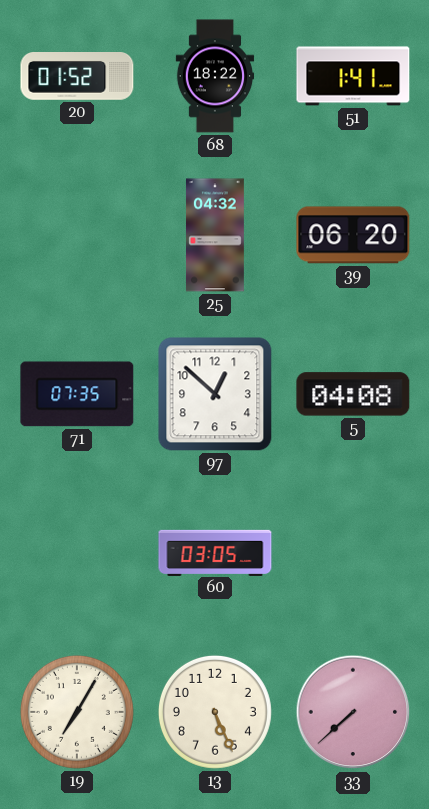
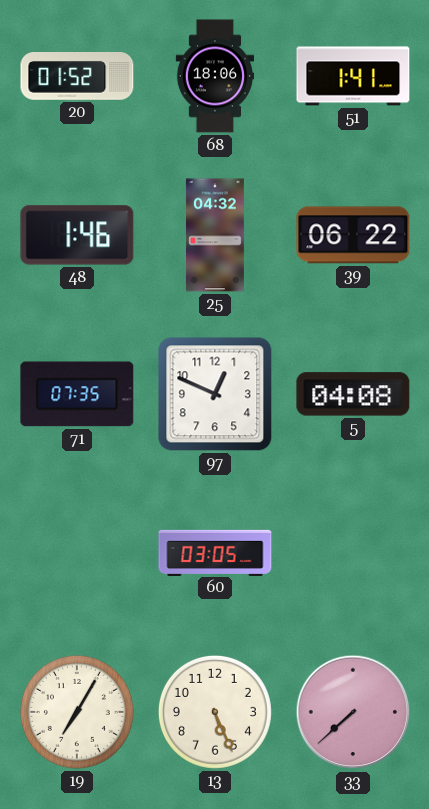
68: 18:22 -> 18:06
48: none -> 1:46
39: 06:20 -> 06:22
97: 12:52 -> 12:49
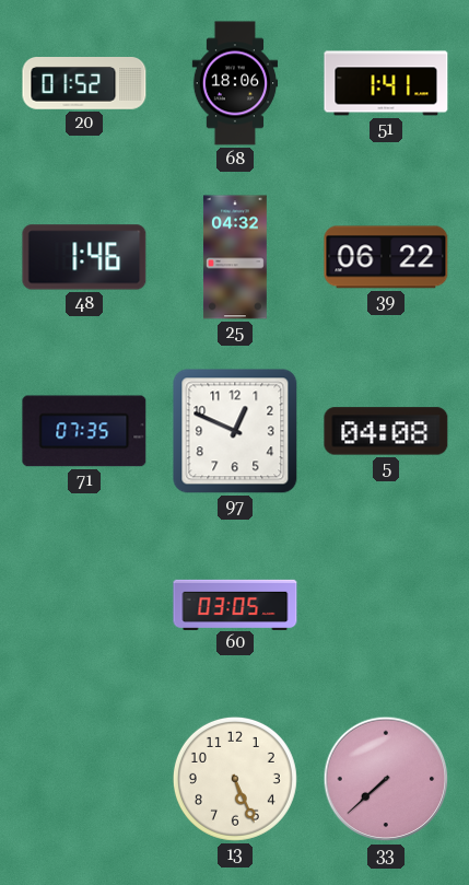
19: 7:05 -> none
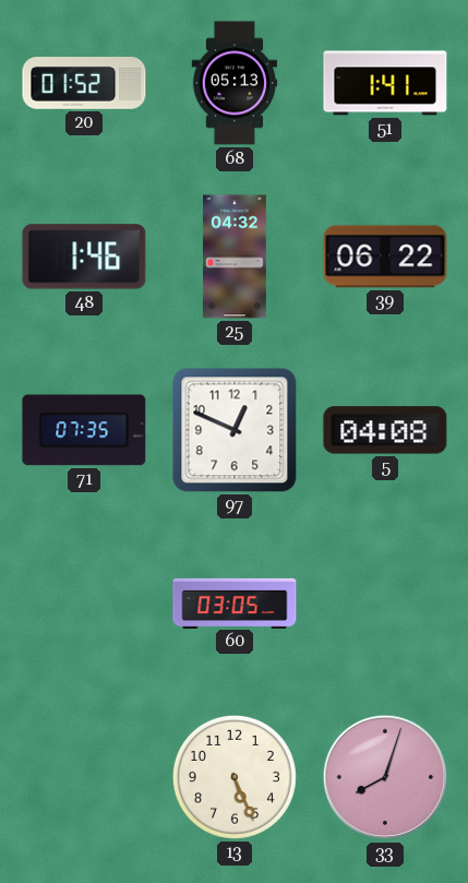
68: 18:06 -> 05:13
33: 7:38 -> 8:03
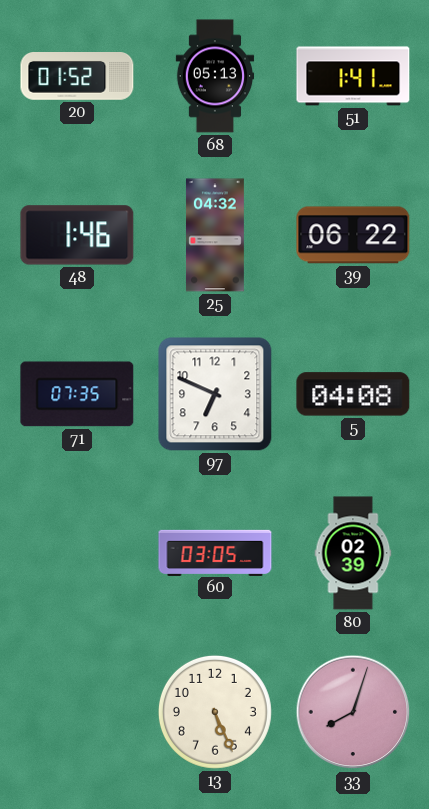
97: 12:49 -> 6:49
80: none -> 02:39
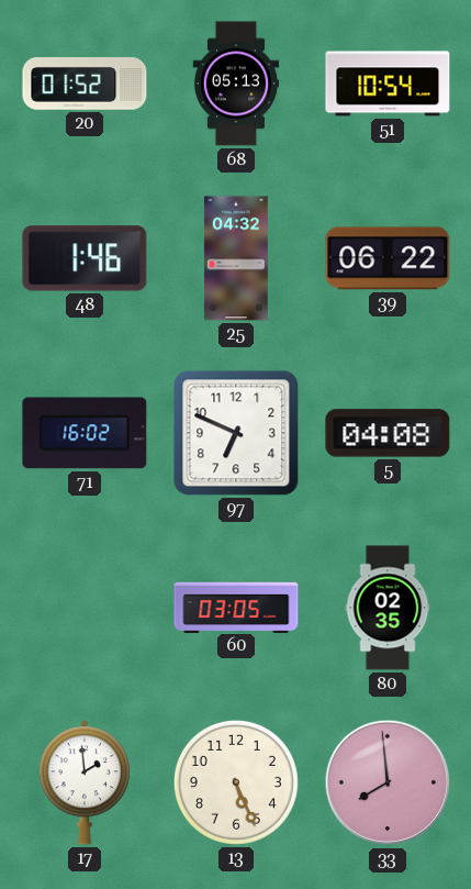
51: 1:41 -> 10:54
71: 07:35 -> 16:02
80: 02:39 -> 02:35
17: none -> 1:59
33: 8:03 -> 7:59
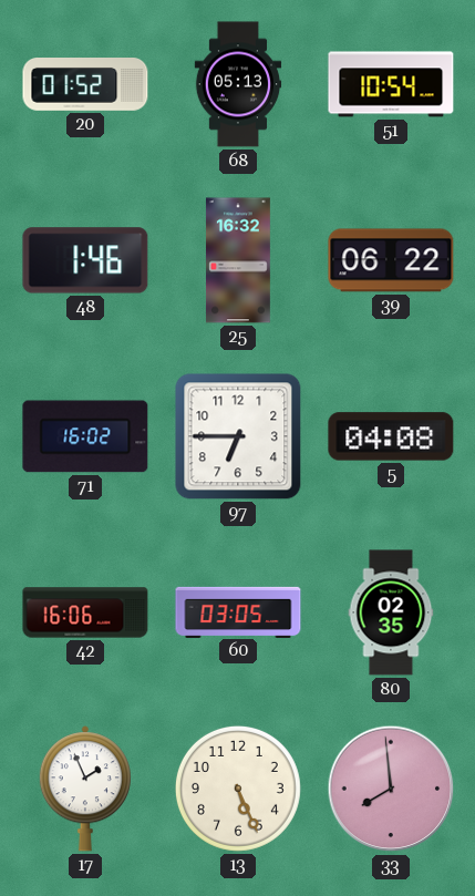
25: 04:32 -> 16:32
97: 6:49 -> 6:45
42: none -> 16:06
17: 1:59 -> 1:56
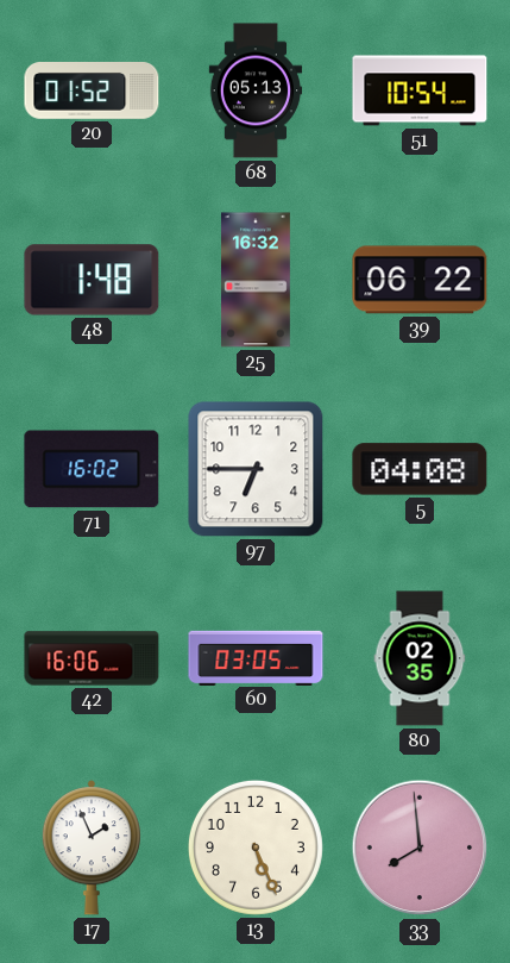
48: 1:46 -> 1:48
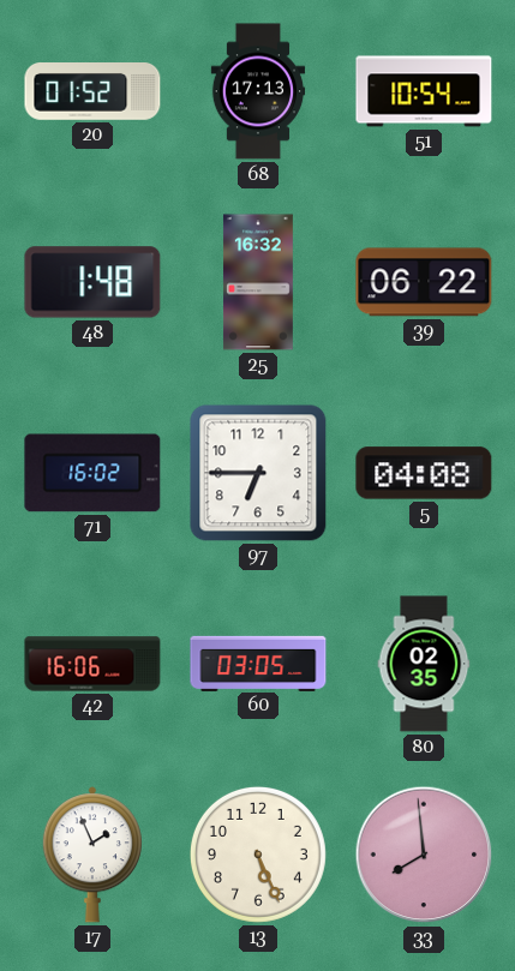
68: 05:13 -> 17:13
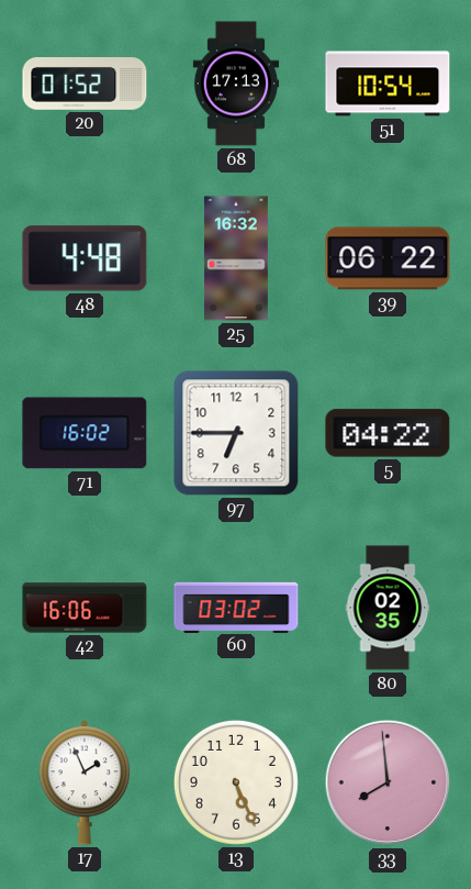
48: 1:48 -> 4:48
5: 04:08 -> 04:22
60: 03:05 -> 03:02
